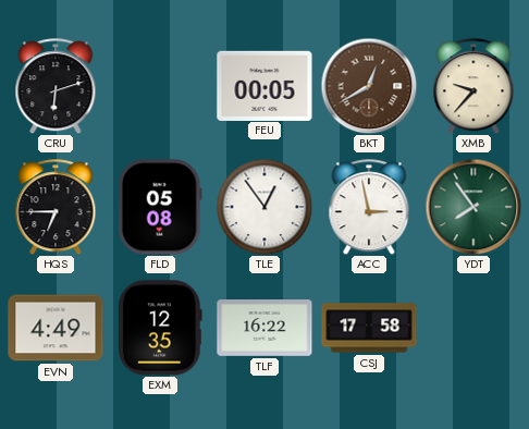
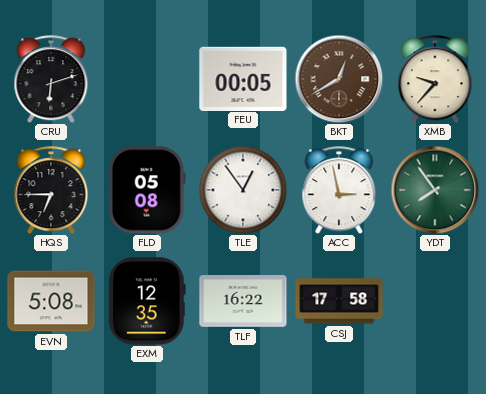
EVN: 4:49 -> 5:08
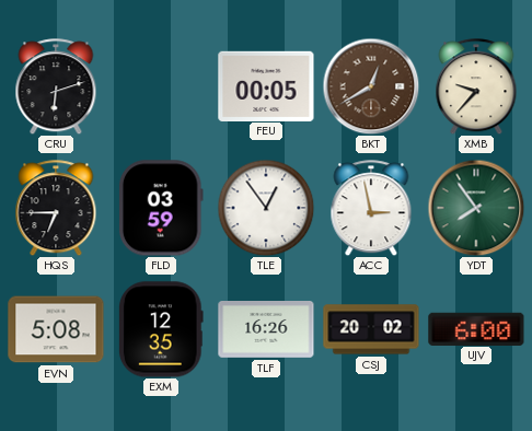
FLD: 05:08 -> 03:59
TLF: 16:22 -> 16:26
CSJ: 17:58 -> 20:02
UJV: none -> 6:00
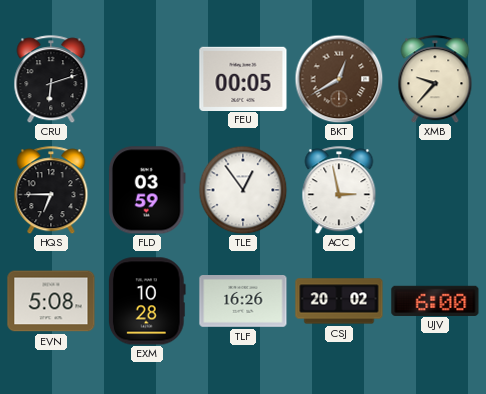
YDT: 7:54 -> none
EXM: 12:35 -> 10:28
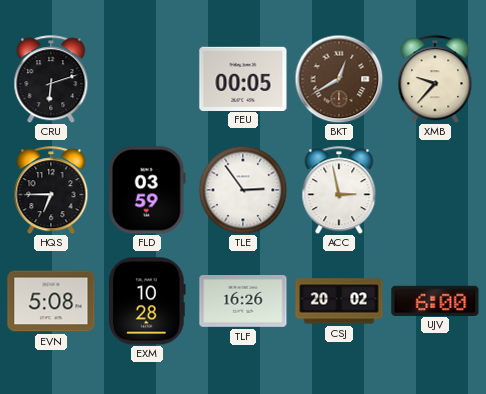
TLE: 12:54 -> 2:54
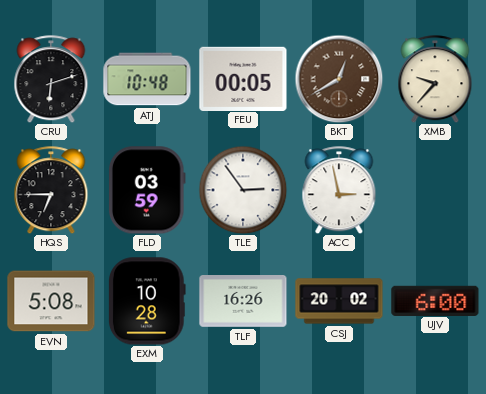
ATJ: none -> 10:48
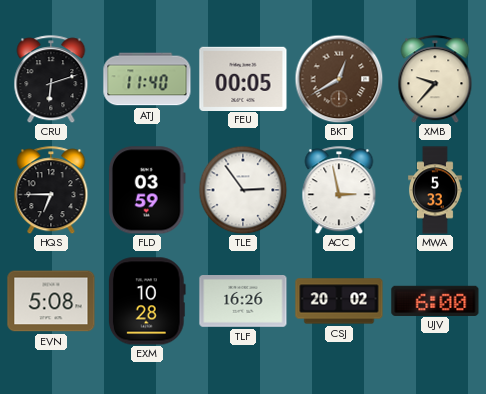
ATJ: 10:48 -> 11:40
MWA: none -> 5:33
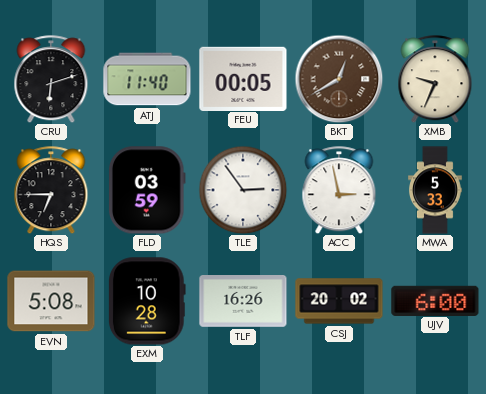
XMB: 9:37 -> 9:34
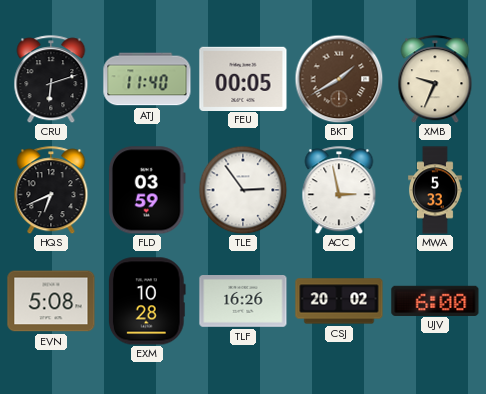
BKT: 12:40 -> 1:40
HQS: 6:45 -> 6:41
